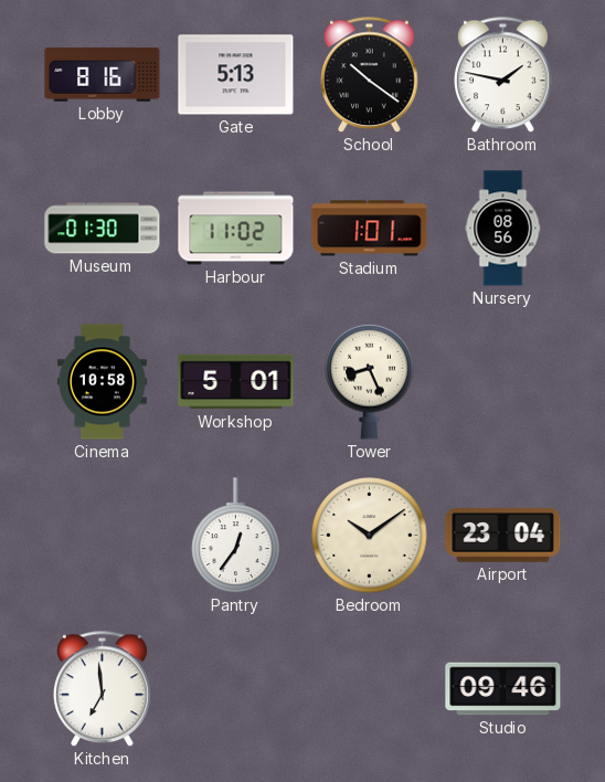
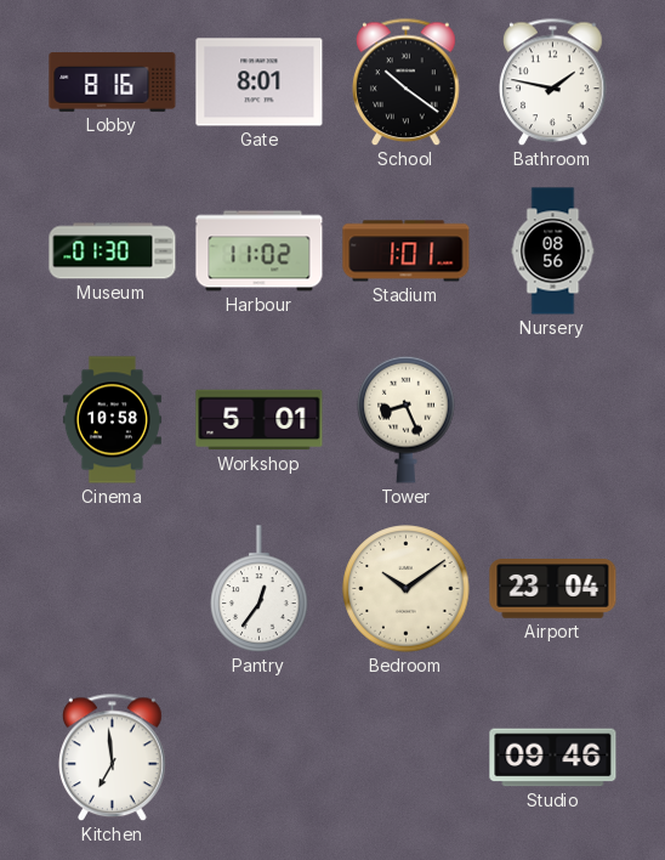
Gate: 5:13 -> 8:01
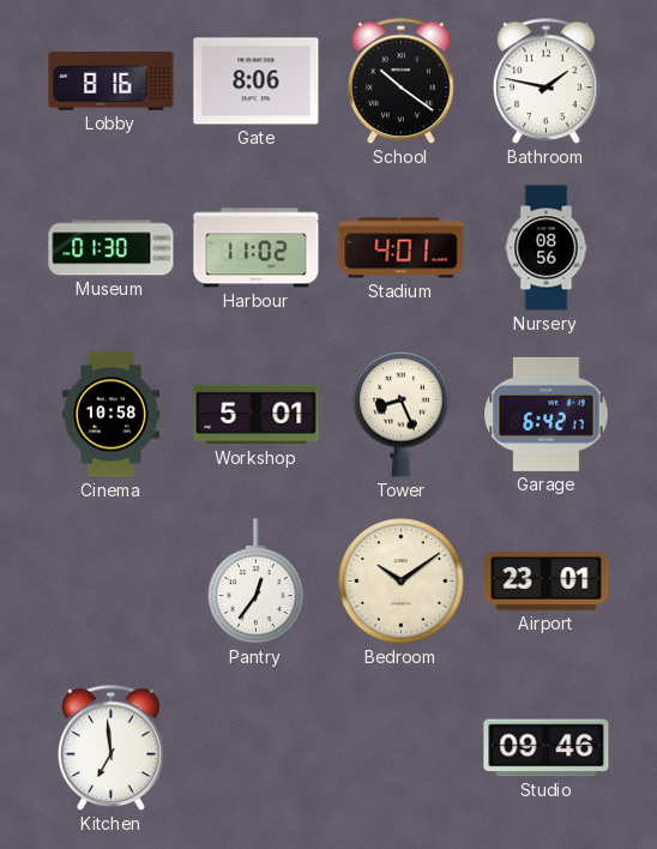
Gate: 8:01 -> 8:06
Stadium: 1:01 -> 4:01
Garage: none -> 6:42
Airport: 23:04 -> 23:01
